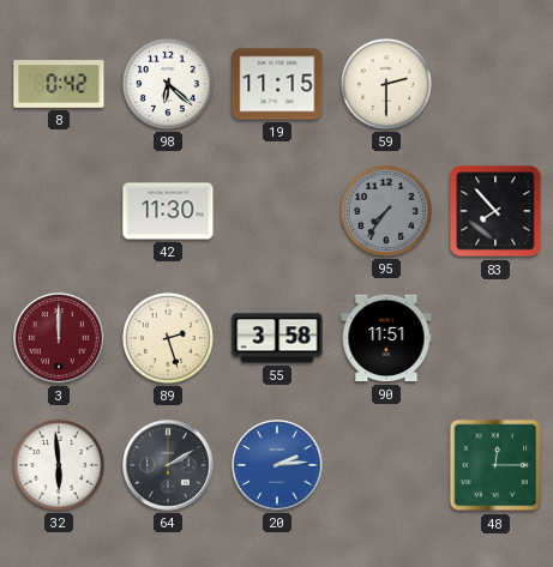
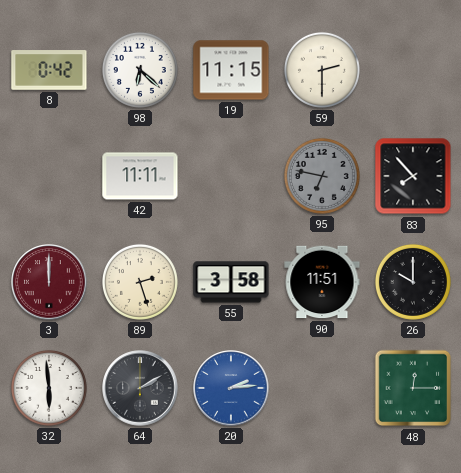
42: 11:30 -> 11:11
95: 7:36 -> 6:47
26: none -> 10:00
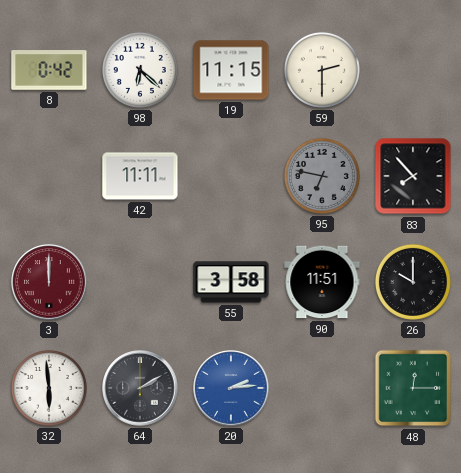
89: 2:27 -> none
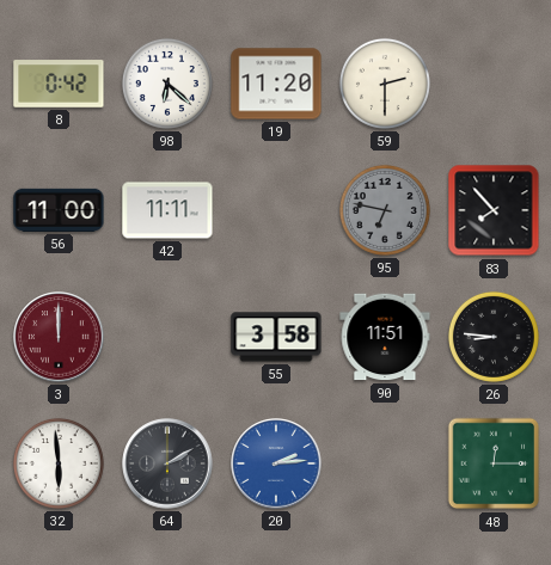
19: 11:15 -> 11:20
56: none -> 11:00
26: 10:00 -> 8:46
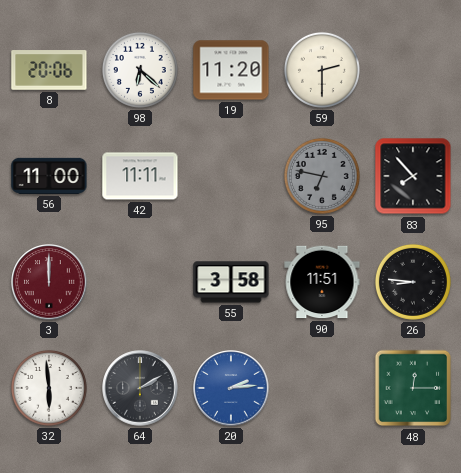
8: 0:42 -> 20:06
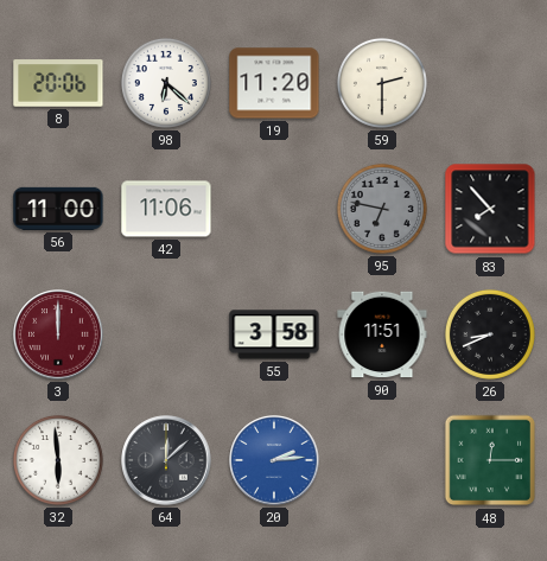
42: 11:11 -> 11:06
26: 8:46 -> 8:41
64: 2:10 -> 12:08
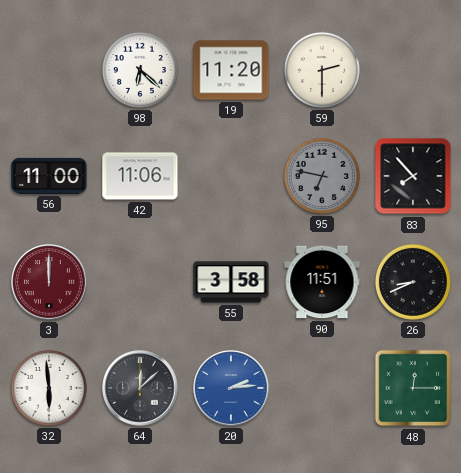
8: 20:06 -> none
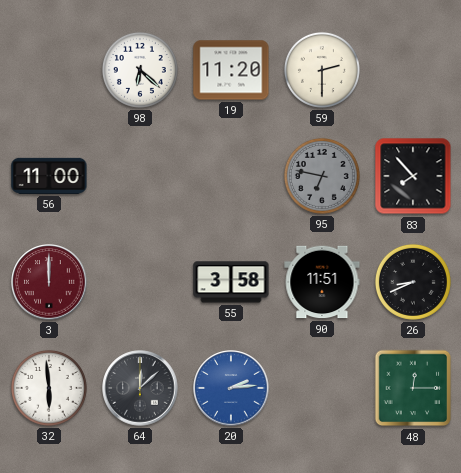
42: 11:06 -> none
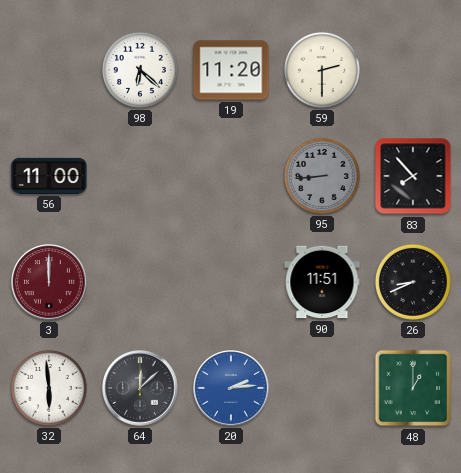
95: 6:47 -> 8:44
55: 3:58 -> none
48: 12:15 -> 1:00
